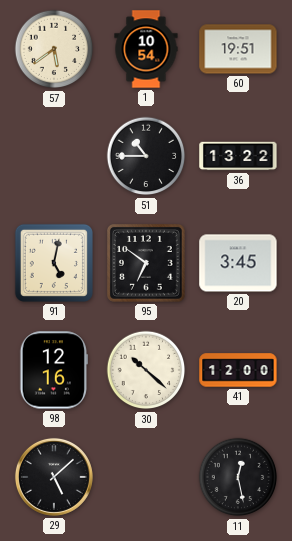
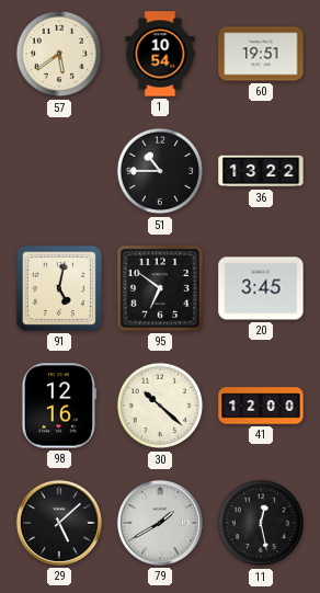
79: none -> 1:40
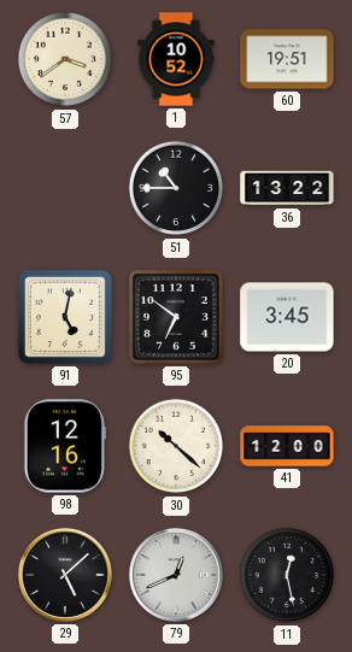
57: 5:39 -> 3:39
1: 10:54 -> 10:52
79: 1:40 -> 12:41
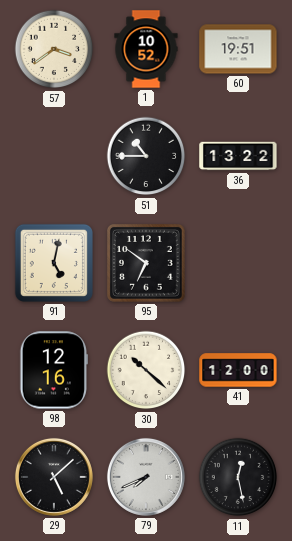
20: 3:45 -> none
79: 12:41 -> 7:41
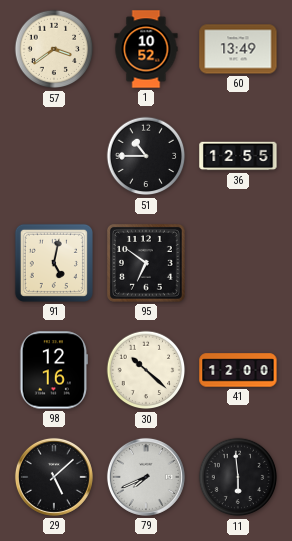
60: 19:51 -> 13:49
36: 13:22 -> 12:55
11: 12:28 -> 5:59
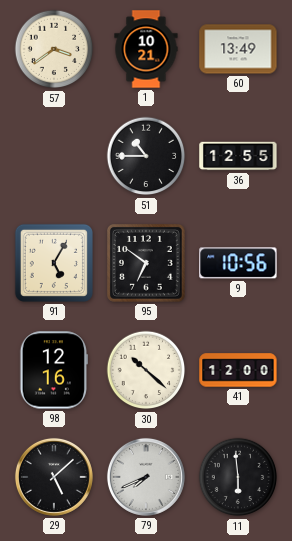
1: 10:52 -> 10:21
91: 5:02 -> 5:05
9: none -> 10:56
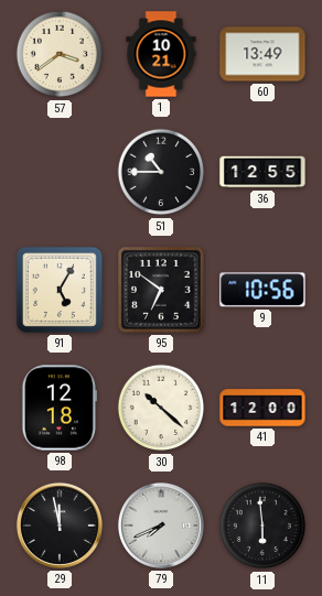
98: 12:16 -> 12:18
29: 5:08 -> 11:58
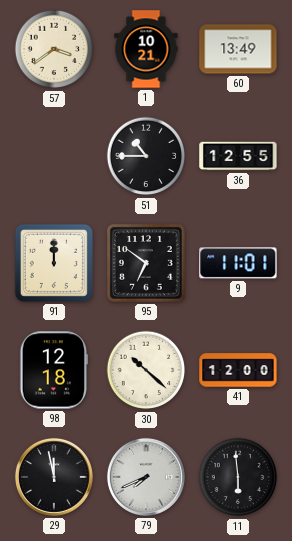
91: 5:05 -> 12:00
9: 10:56 -> 11:01
